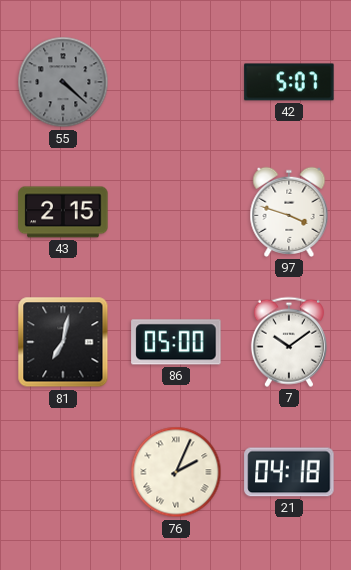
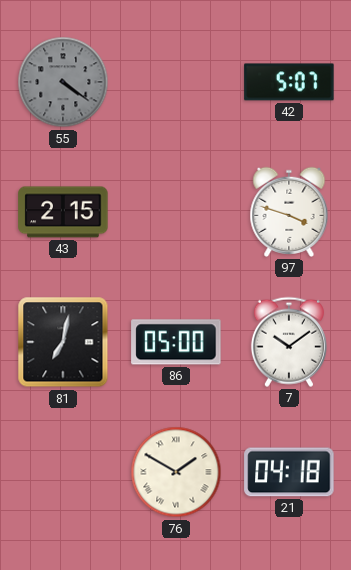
55: 4:22 -> 4:21
76: 2:04 -> 1:50
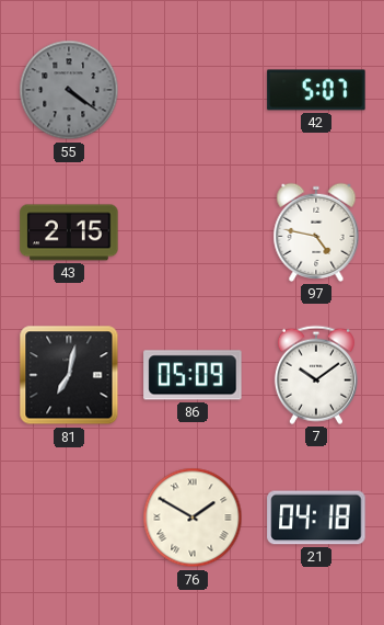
97: 3:48 -> 4:47
86: 05:00 -> 05:09
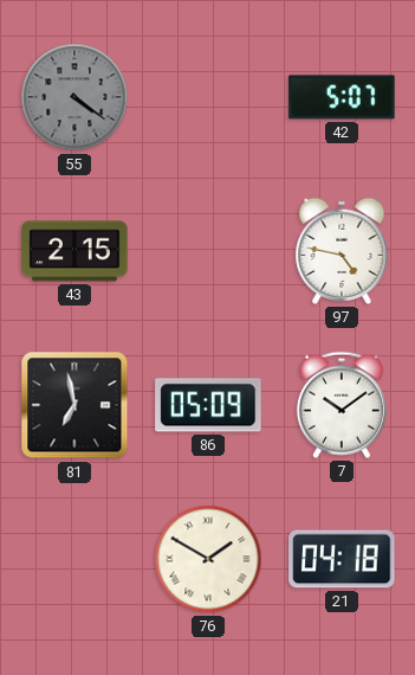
81: 7:02 -> 6:58
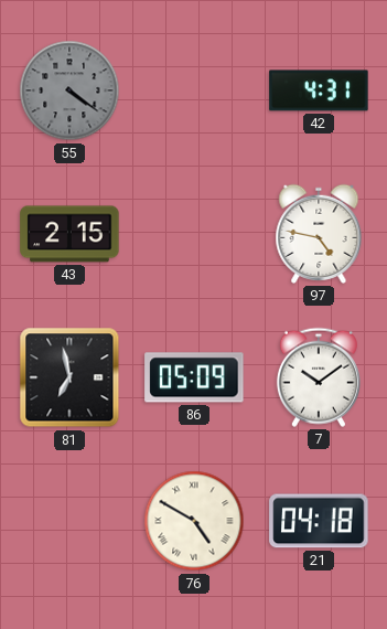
42: 5:07 -> 4:31
76: 1:50 -> 4:50
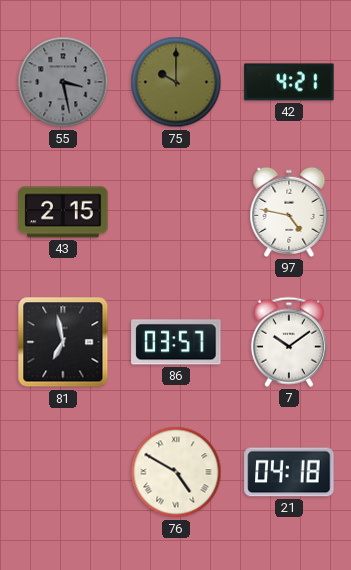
55: 4:21 -> 3:28
75: none -> 10:00
42: 4:31 -> 4:21
86: 05:09 -> 03:57
